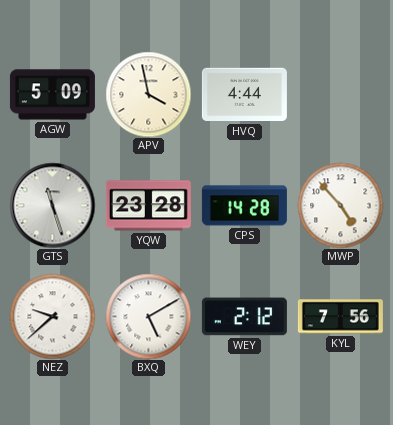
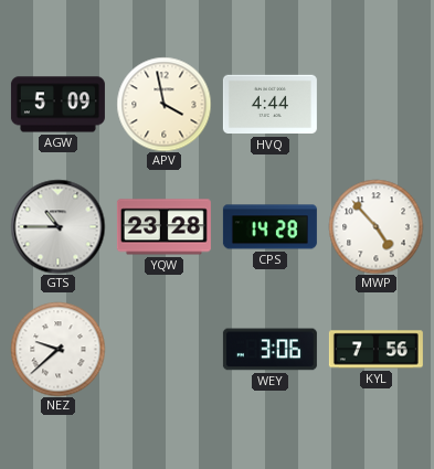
GTS: 11:27 -> 10:45
BXQ: 5:10 -> none
WEY: 2:12 -> 3:06
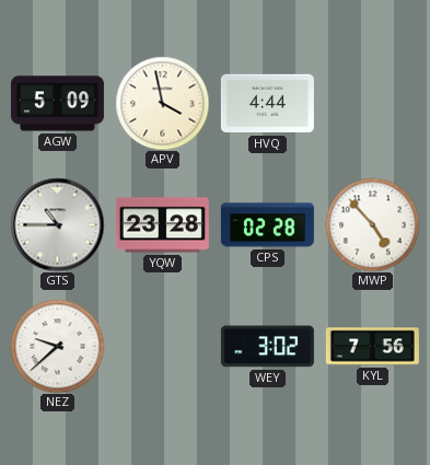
CPS: 14:28 -> 02:28
WEY: 3:06 -> 3:02
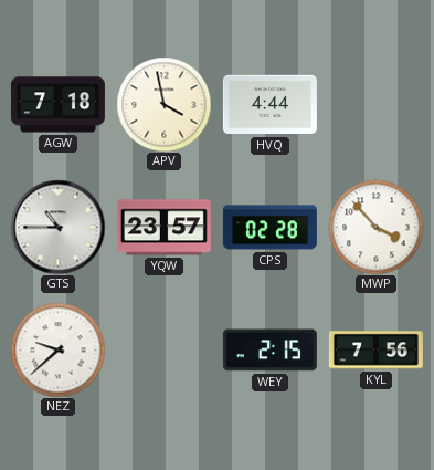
AGW: 5:09 -> 7:18
YQW: 23:28 -> 23:57
MWP: 4:53 -> 3:53
WEY: 3:02 -> 2:15
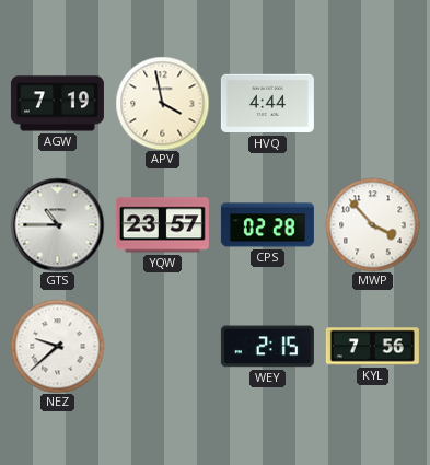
AGW: 7:18 -> 7:19
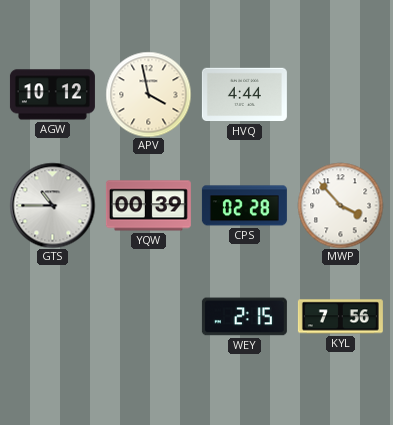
AGW: 7:19 -> 10:12
YQW: 23:57 -> 00:39
NEZ: 9:38 -> none
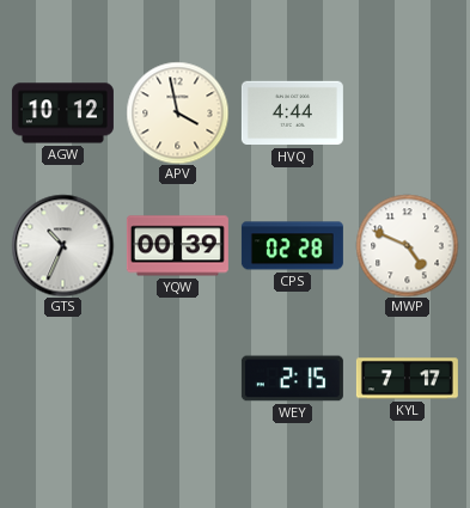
GTS: 10:45 -> 10:34
MWP: 3:53 -> 4:49
KYL: 7:56 -> 7:17
